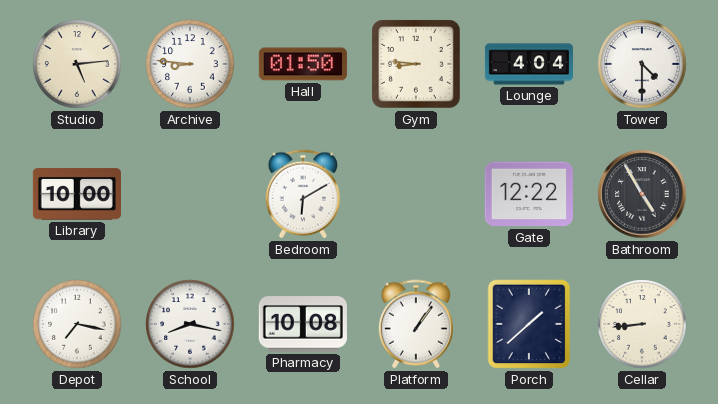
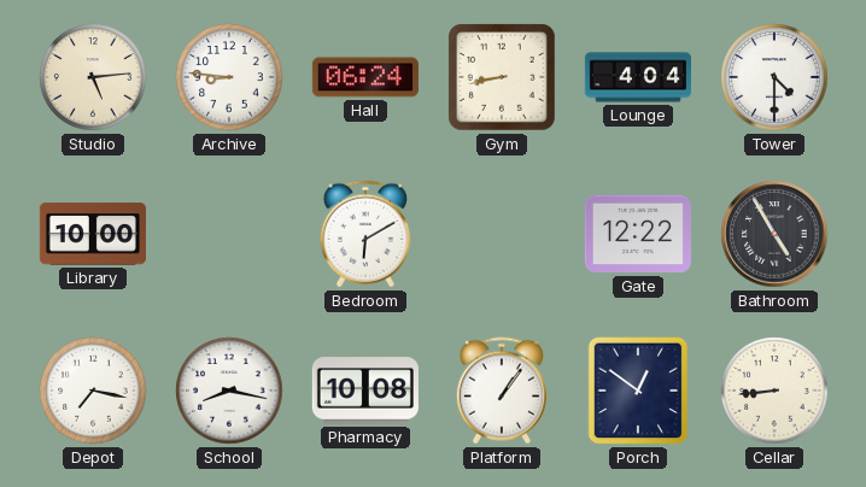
Hall: 01:50 -> 06:24
Gym: 8:46 -> 8:43
Porch: 1:38 -> 12:51
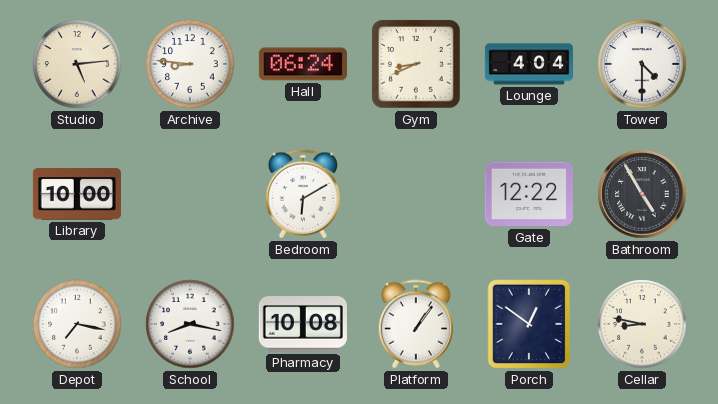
Gym: 8:43 -> 8:41
Cellar: 8:44 -> 8:47
